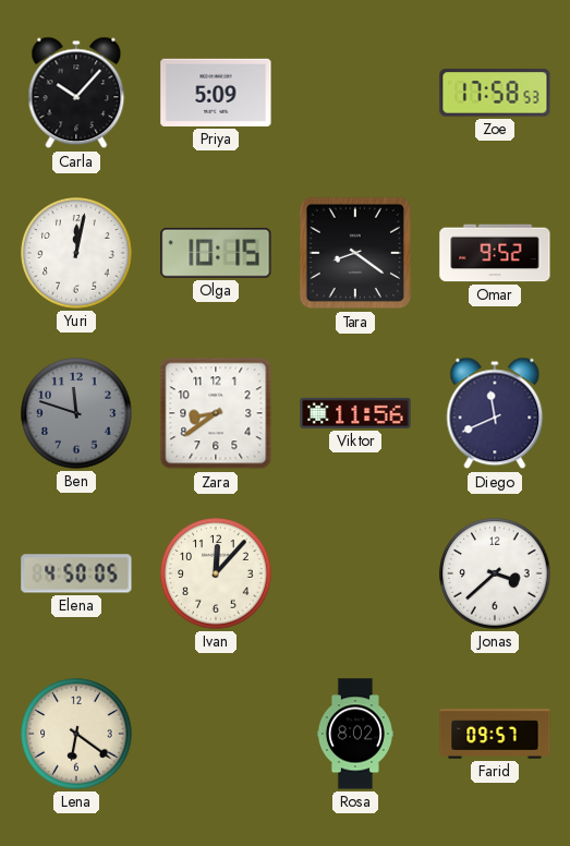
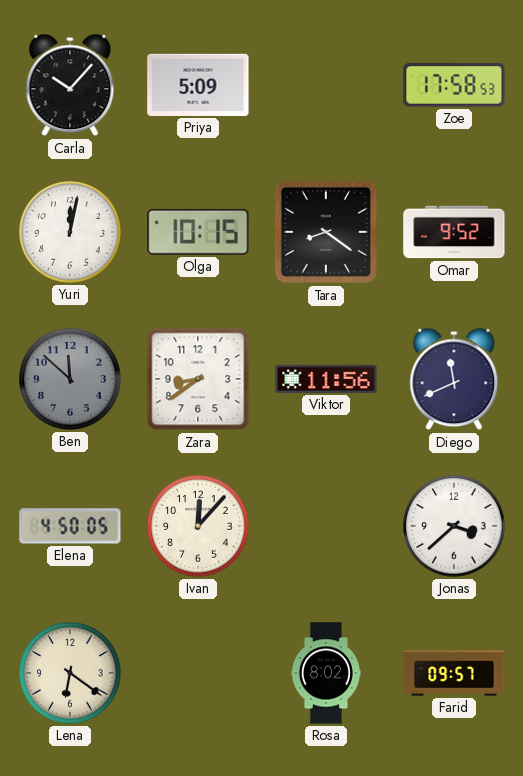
Ben: 11:48 -> 11:52
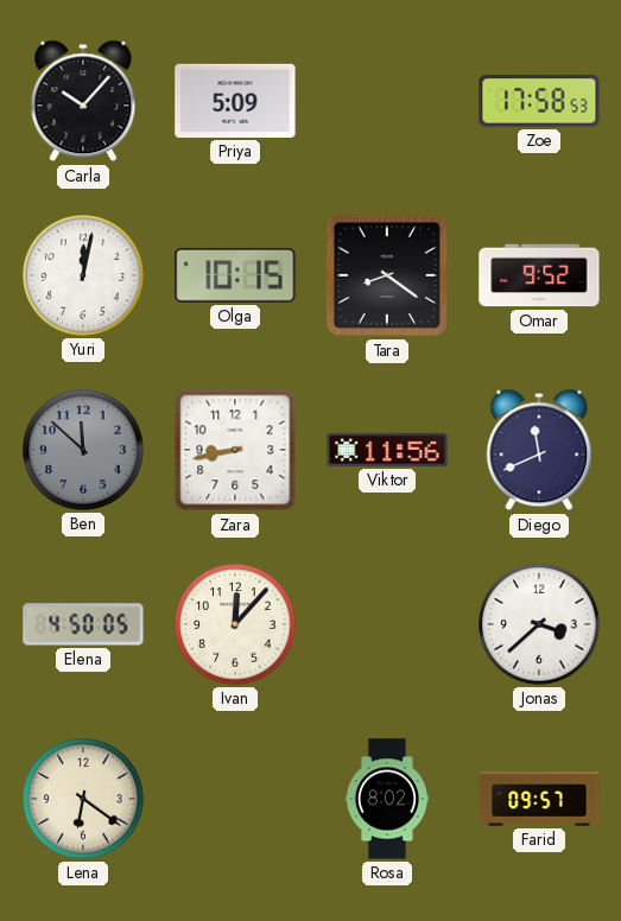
Zara: 8:39 -> 8:43
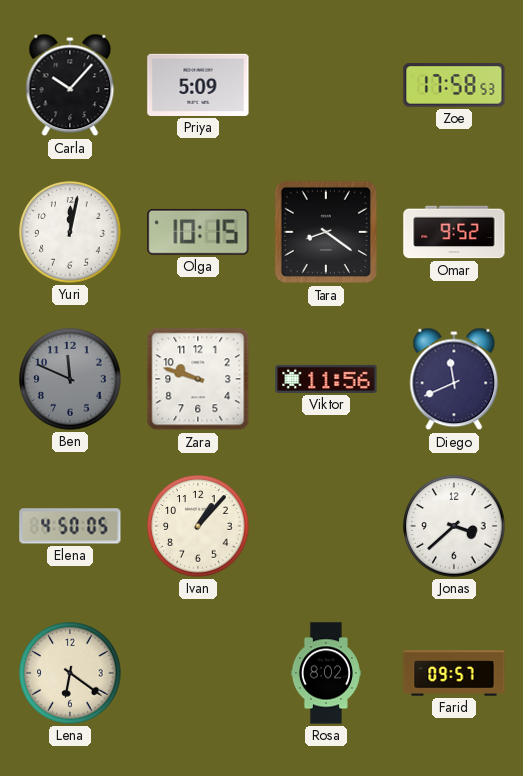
Ben: 11:52 -> 11:49
Zara: 8:43 -> 9:48
Ivan: 12:07 -> 1:07
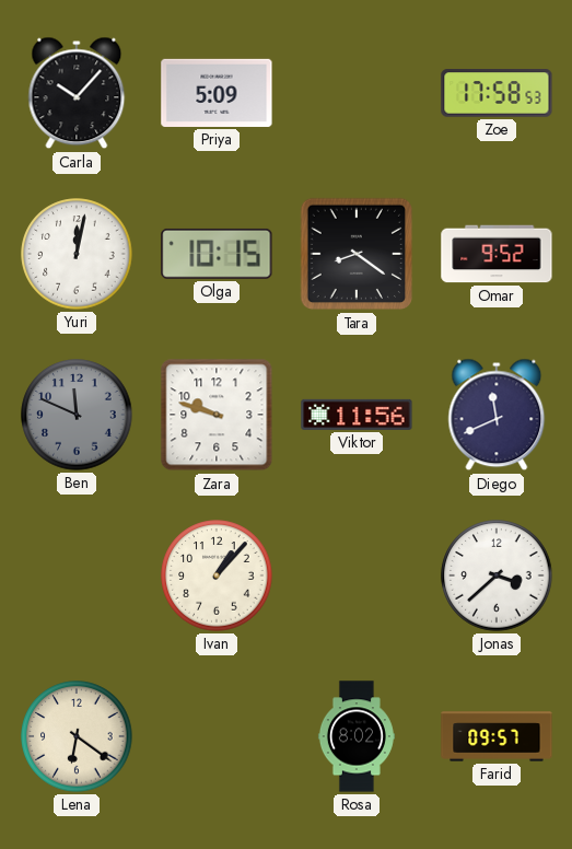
Elena: 4:50 -> none
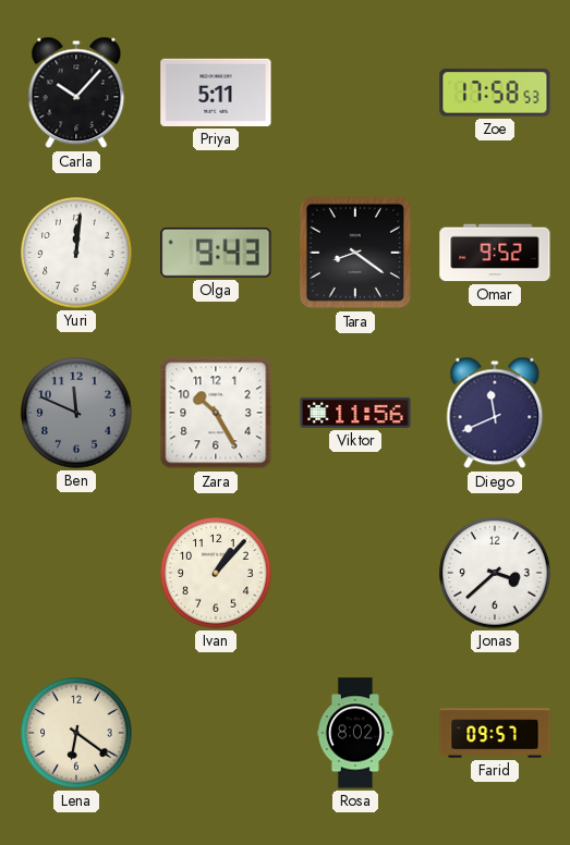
Priya: 5:09 -> 5:11
Yuri: 12:02 -> 12:01
Olga: 10:15 -> 9:43
Zara: 9:48 -> 10:25
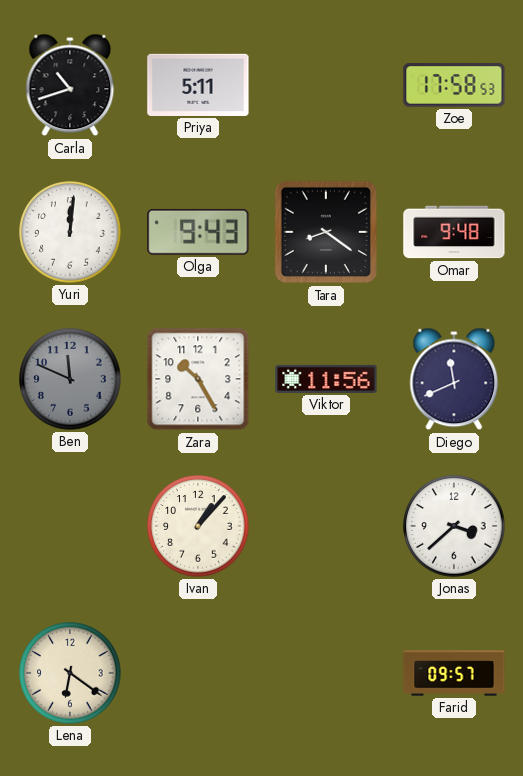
Carla: 10:07 -> 10:42
Omar: 9:52 -> 9:48
Rosa: 8:02 -> none
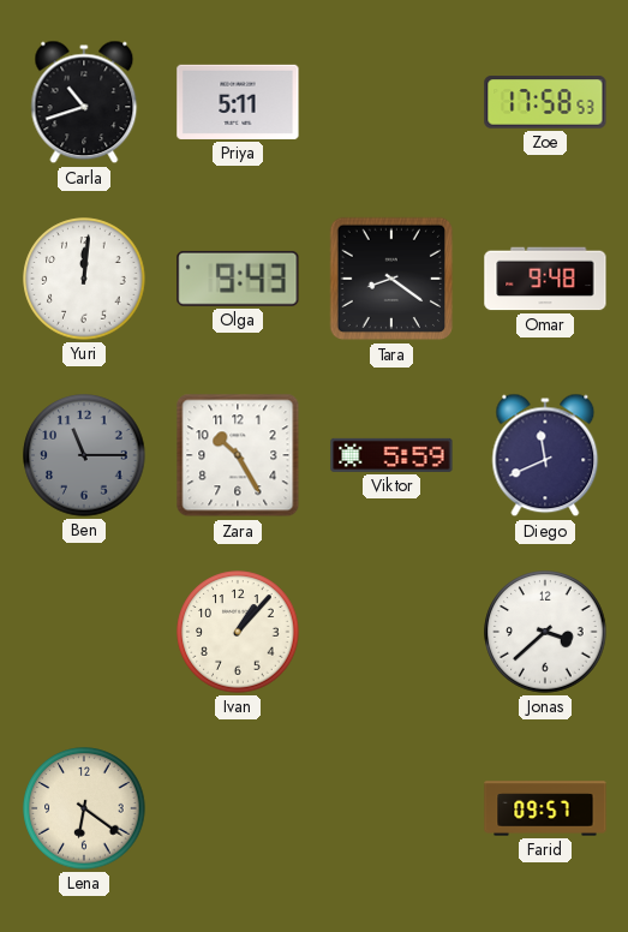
Ben: 11:49 -> 11:15
Viktor: 11:56 -> 5:59
